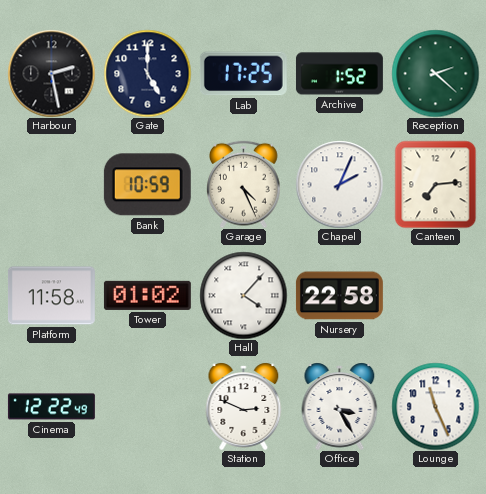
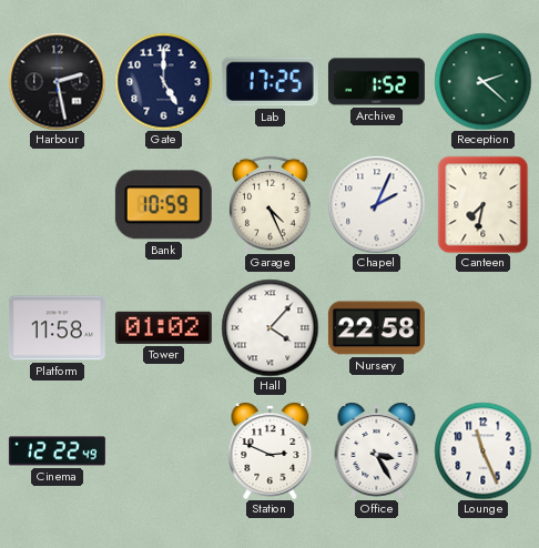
Canteen: 7:14 -> 7:32
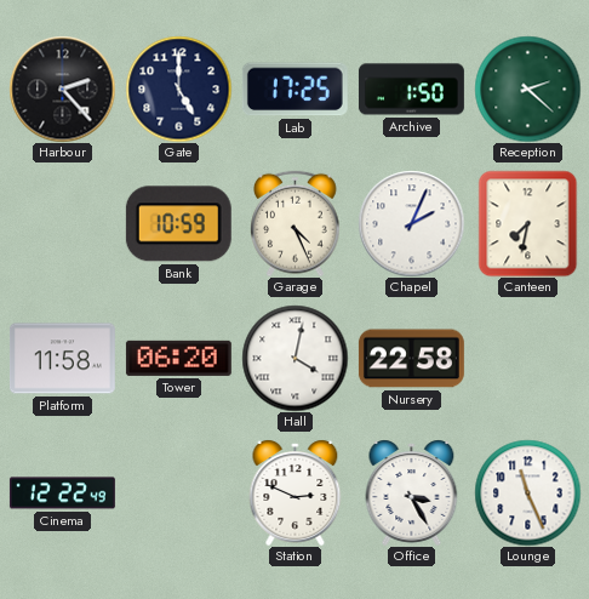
Harbour: 2:28 -> 2:23
Archive: 1:52 -> 1:50
Tower: 01:02 -> 06:20
Hall: 4:07 -> 4:02
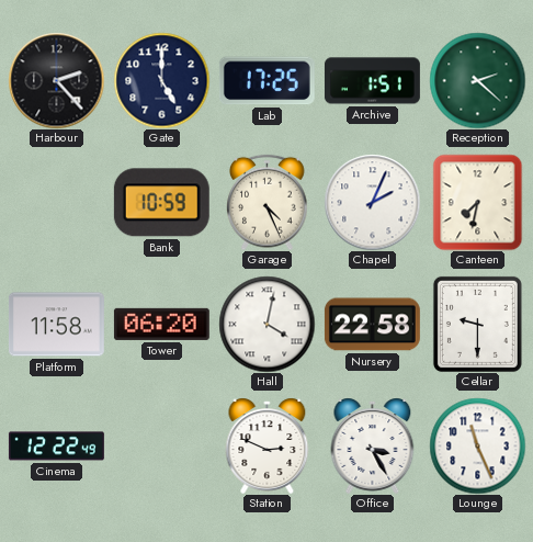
Archive: 1:50 -> 1:51
Cellar: none -> 9:30
